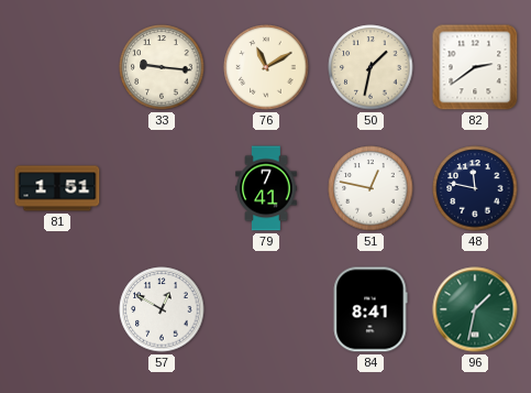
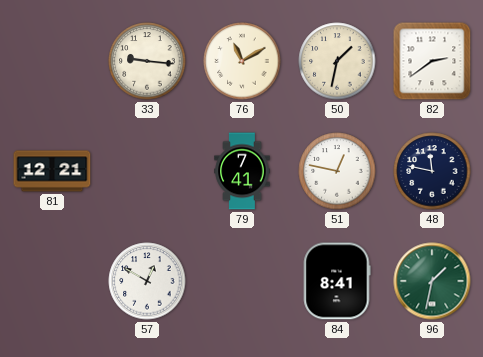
81: 1:51 -> 12:21
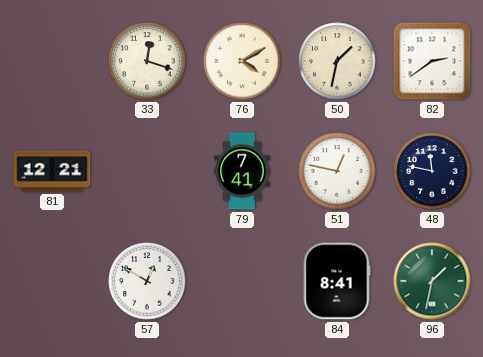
33: 9:16 -> 12:18
76: 11:10 -> 4:10
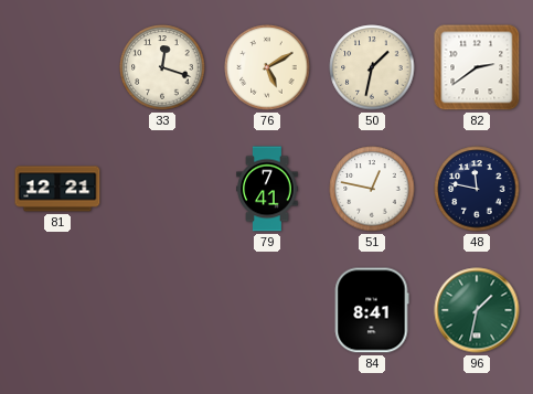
76: 4:10 -> 5:10
57: 12:50 -> none
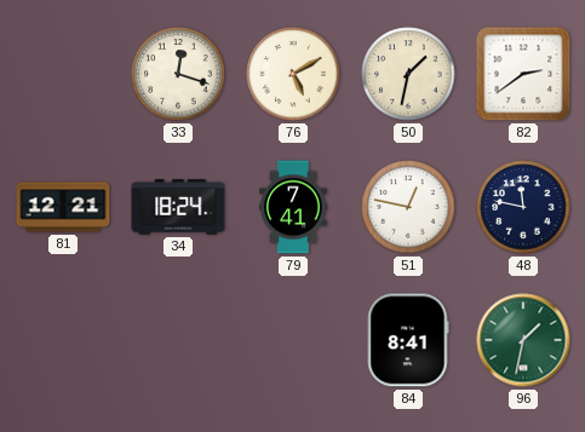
34: none -> 18:24
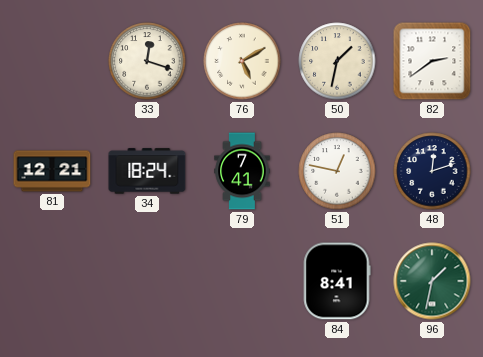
48: 11:47 -> 12:12
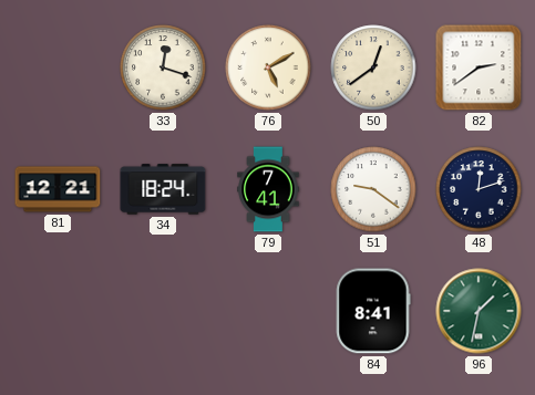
50: 1:32 -> 12:39
51: 12:47 -> 9:21
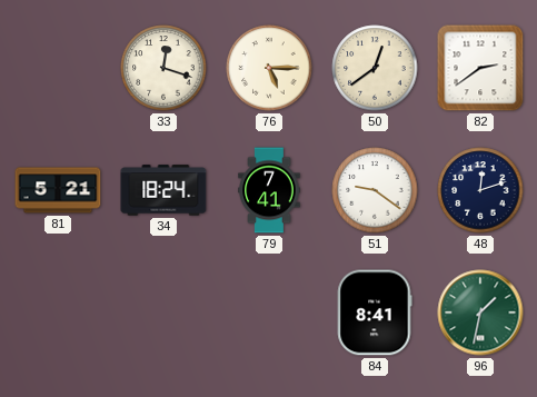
76: 5:10 -> 5:15
81: 12:21 -> 5:21
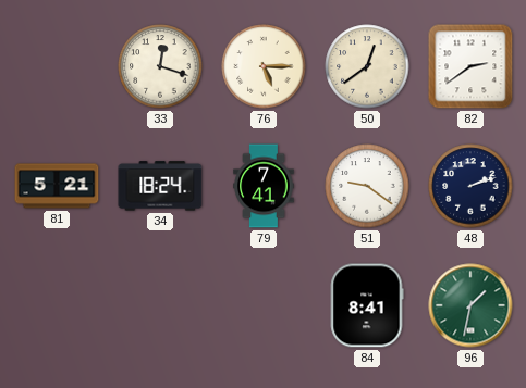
48: 12:12 -> 2:12
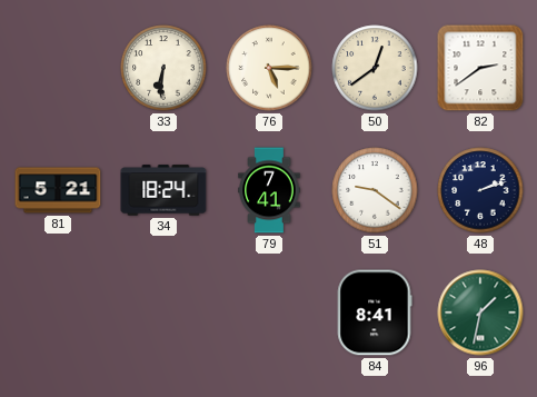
33: 12:18 -> 6:31
